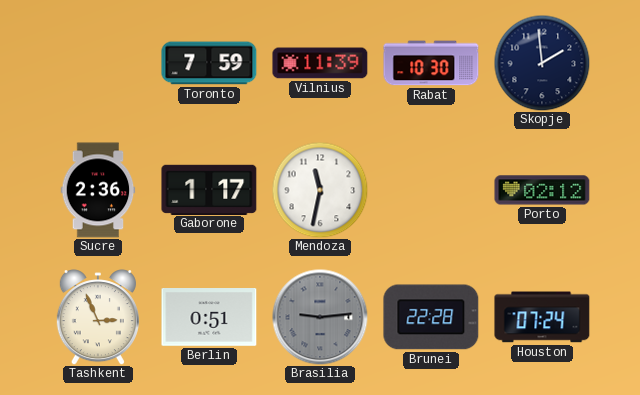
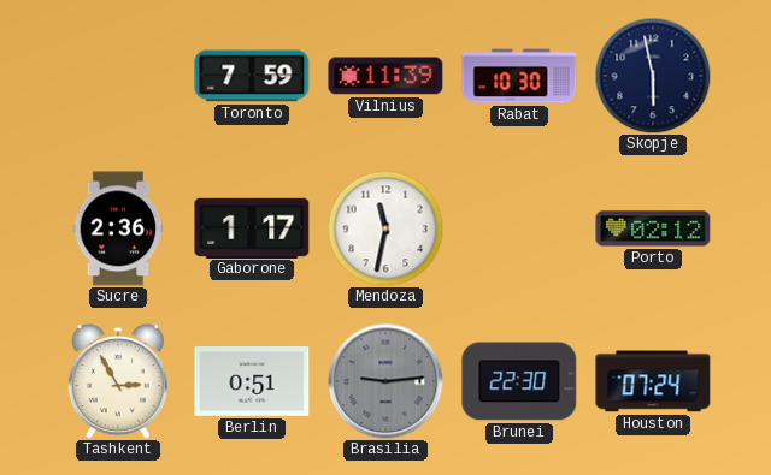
Skopje: 1:59 -> 5:58
Tashkent: 2:56 -> 2:55
Brunei: 22:28 -> 22:30
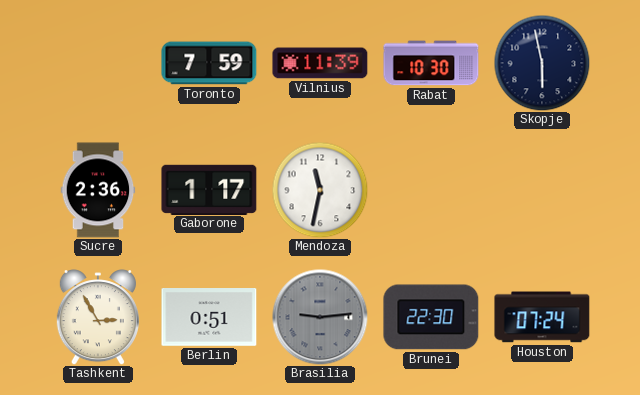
Porto: 02:12 -> none
